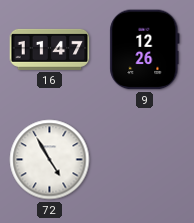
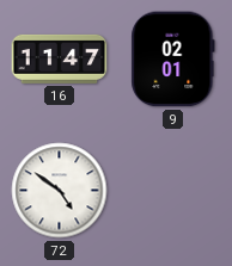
9: 12:26 -> 02:01
72: 4:55 -> 4:51
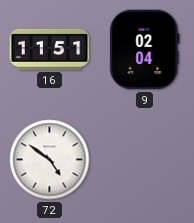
16: 11:47 -> 11:51
9: 02:01 -> 02:04
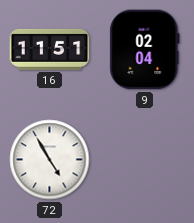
72: 4:51 -> 4:55
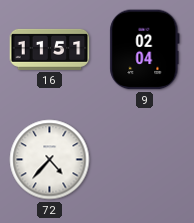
72: 4:55 -> 4:37
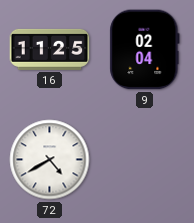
16: 11:51 -> 11:25
72: 4:37 -> 4:40
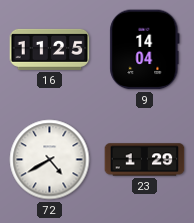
9: 02:04 -> 14:04
23: none -> 1:29
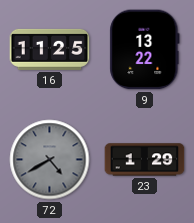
9: 14:04 -> 13:22
72 dial: white -> grey
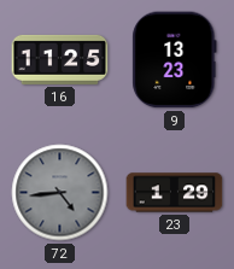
9: 13:22 -> 13:23
72: 4:40 -> 4:44
